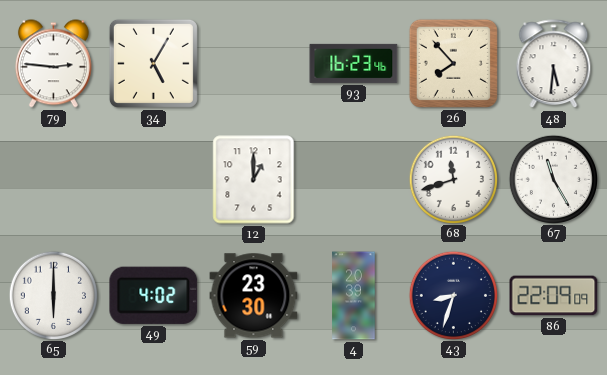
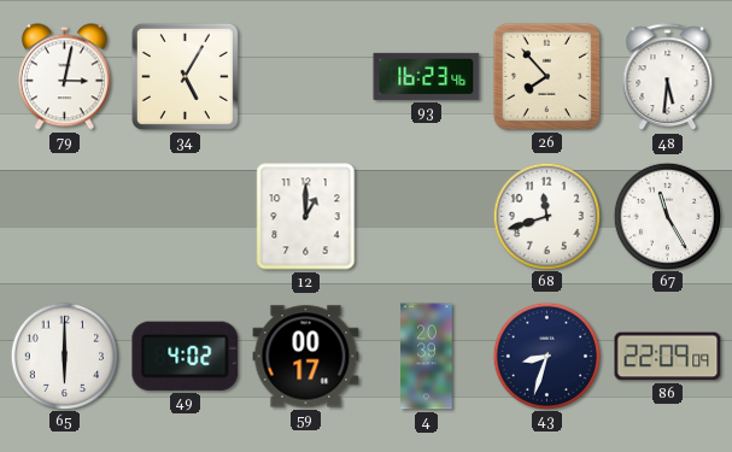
79: 2:46 -> 3:02
59: 23:30 -> 00:17
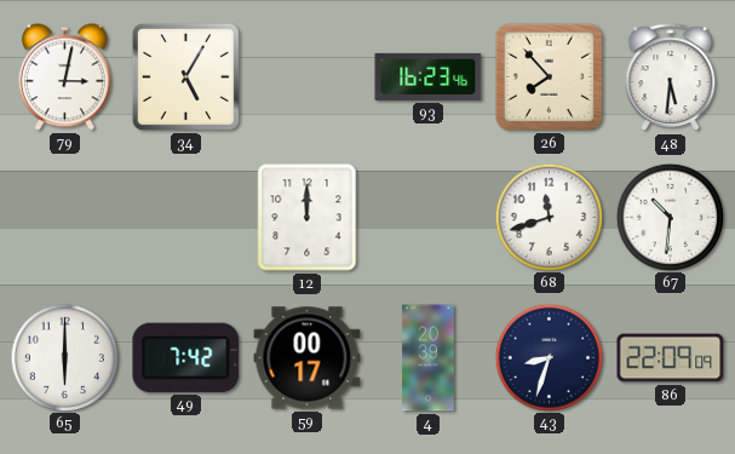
12: 1:00 -> 12:00
67: 11:25 -> 10:31
49: 4:02 -> 7:42
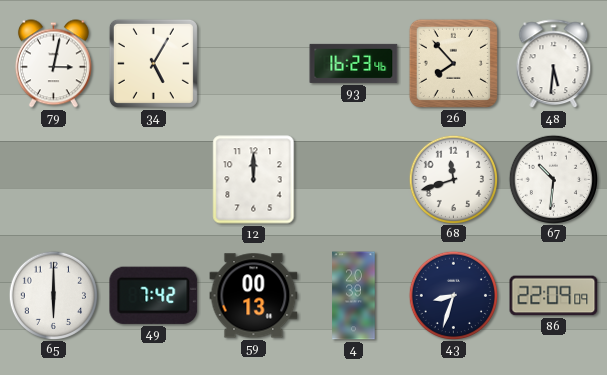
59: 00:17 -> 00:13
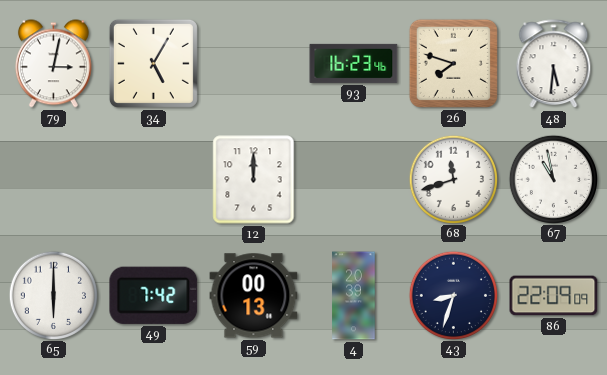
26: 7:53 -> 7:48
67: 10:31 -> 10:58
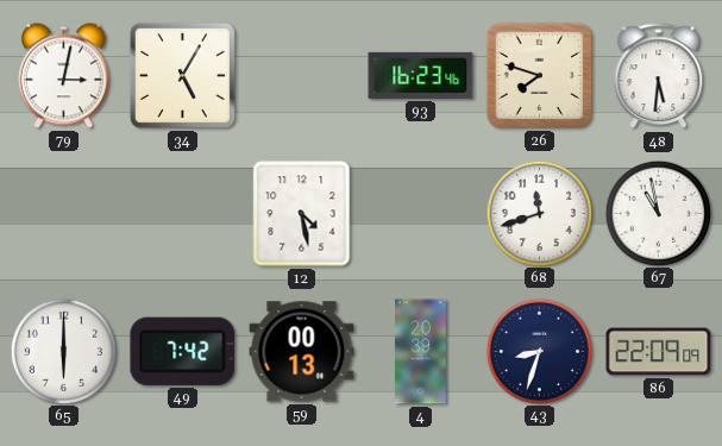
12: 12:00 -> 4:28
